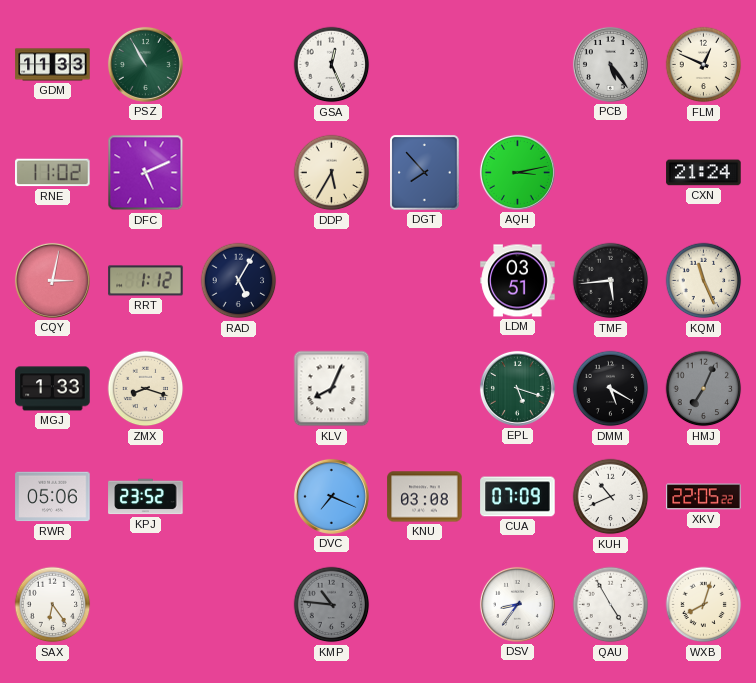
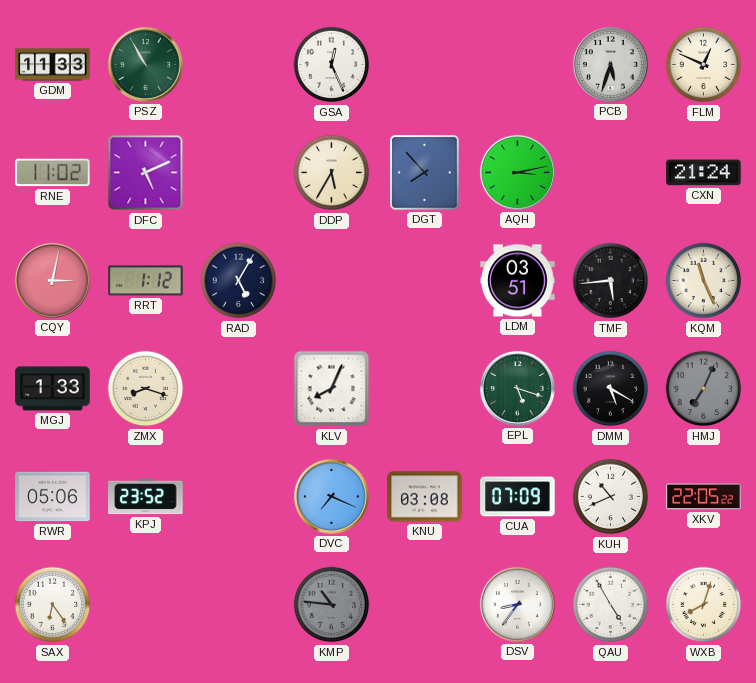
PCB: 5:24 -> 5:33
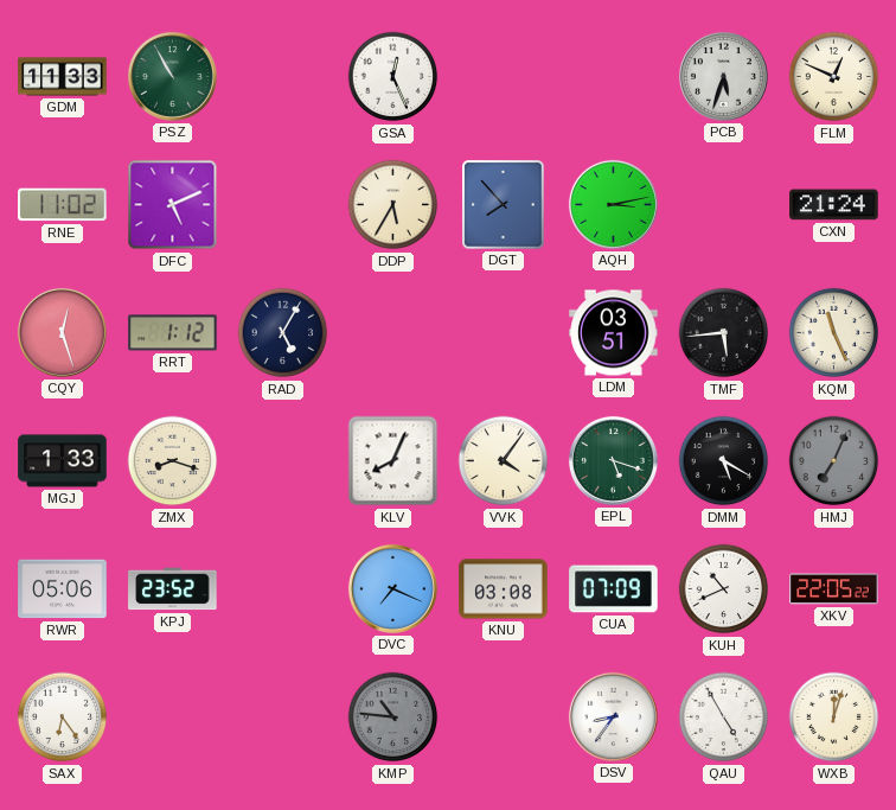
CQY: 3:02 -> 12:27
VVK: none -> 4:06
WXB: 8:03 -> 12:03
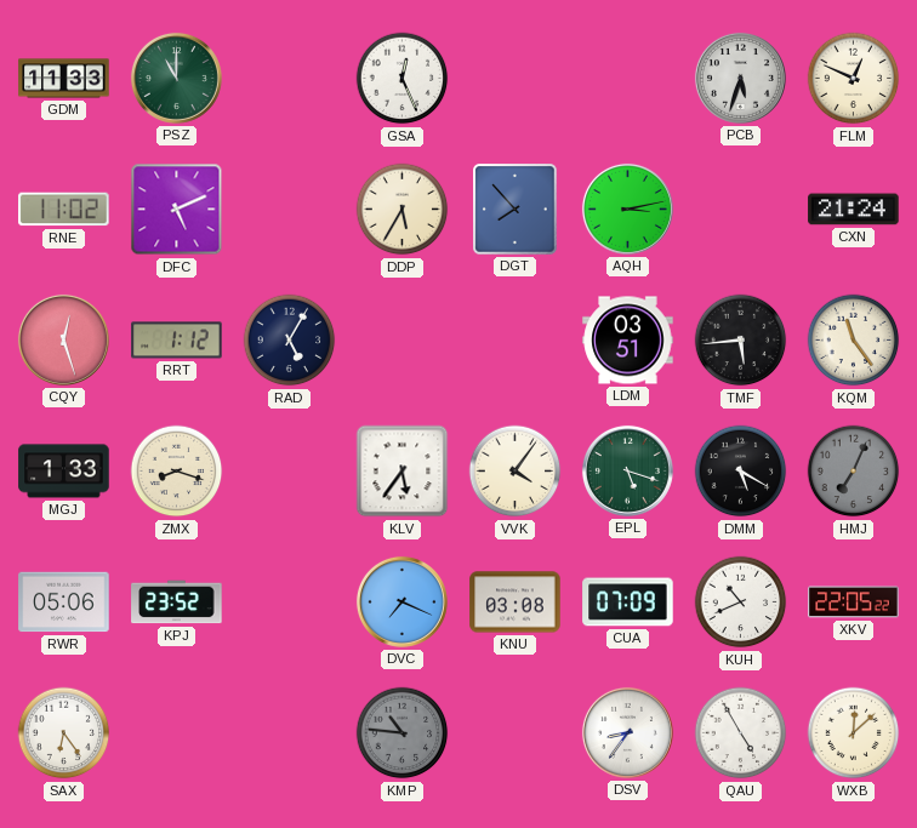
PSZ: 10:55 -> 11:00
KQM: 11:26 -> 11:24
KLV: 8:04 -> 5:36
WXB: 12:03 -> 12:08
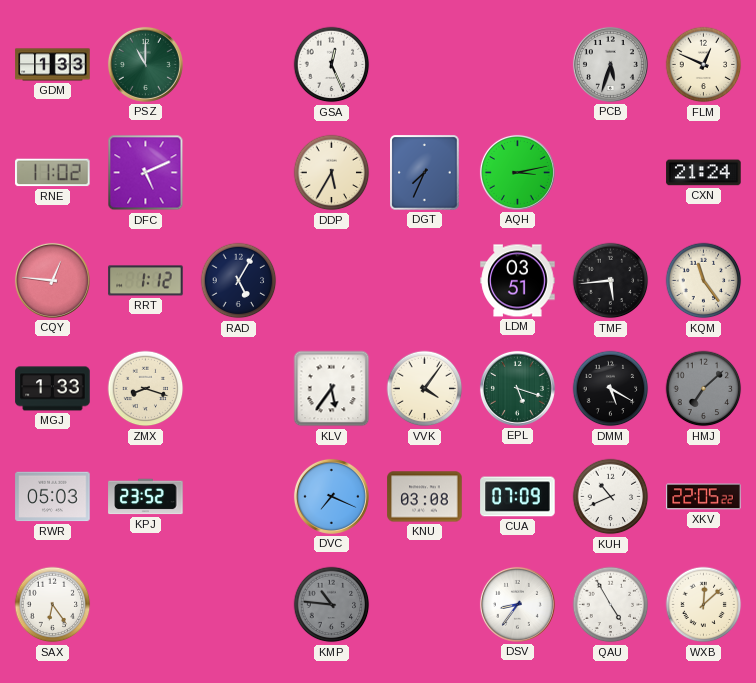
GDM: 11:33 -> 1:33
DGT: 7:53 -> 7:34
CQY: 12:27 -> 12:46
HMJ: 7:04 -> 7:08
RWR: 05:06 -> 05:03
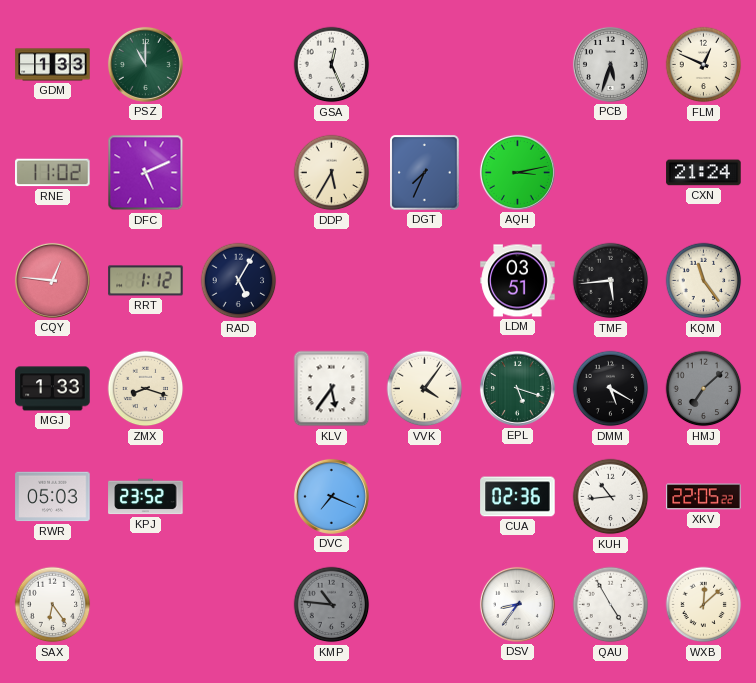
KNU: 03:08 -> none
CUA: 07:09 -> 02:36
KUH: 10:41 -> 10:44
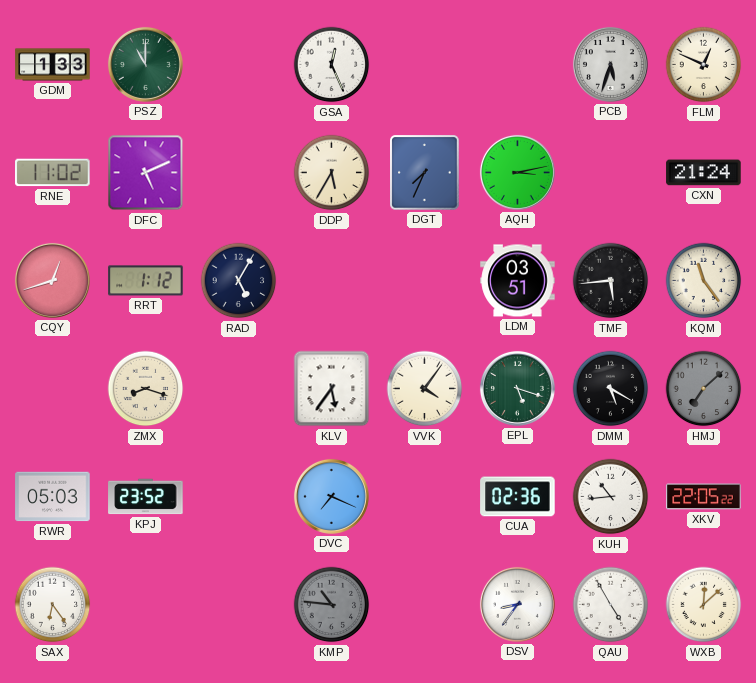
CQY: 12:46 -> 12:42
MGJ: 1:33 -> none
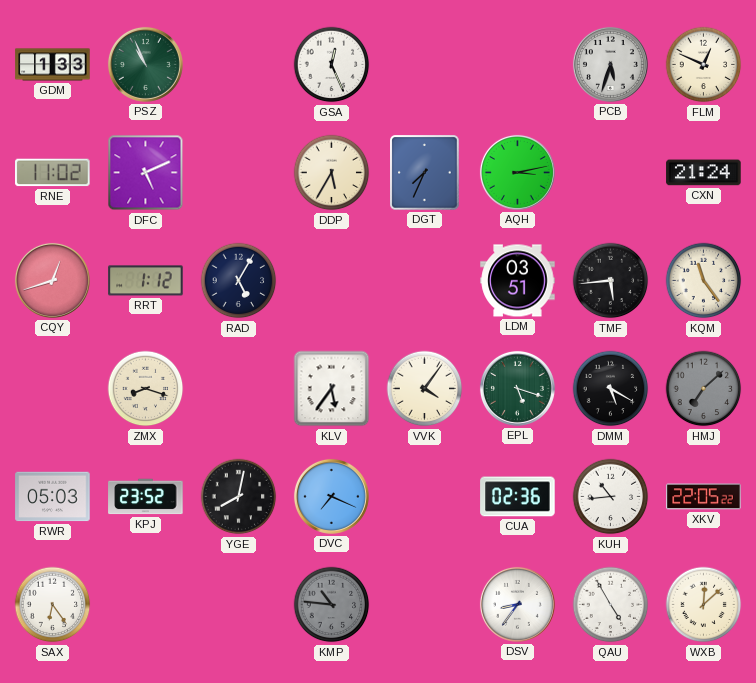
PSZ: 11:00 -> 10:56
YGE: none -> 8:02
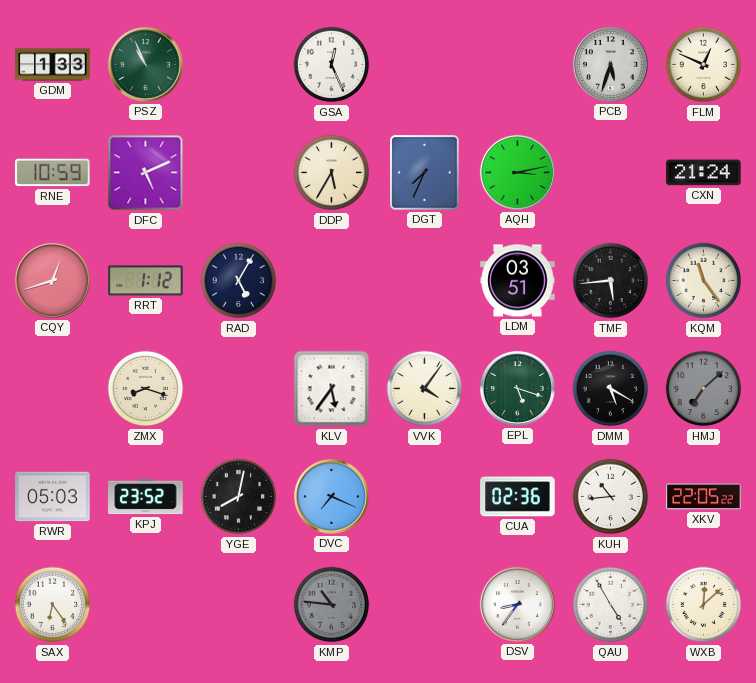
RNE: 11:02 -> 10:59
